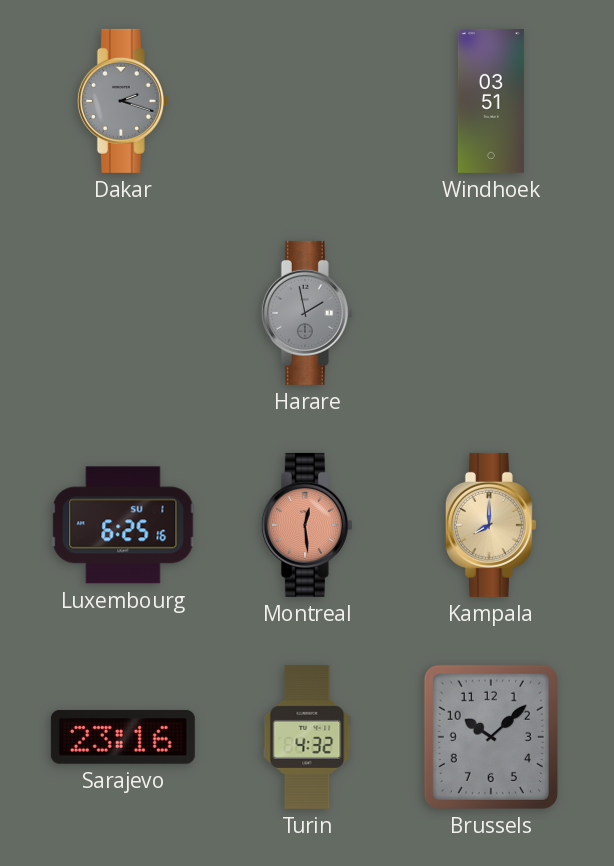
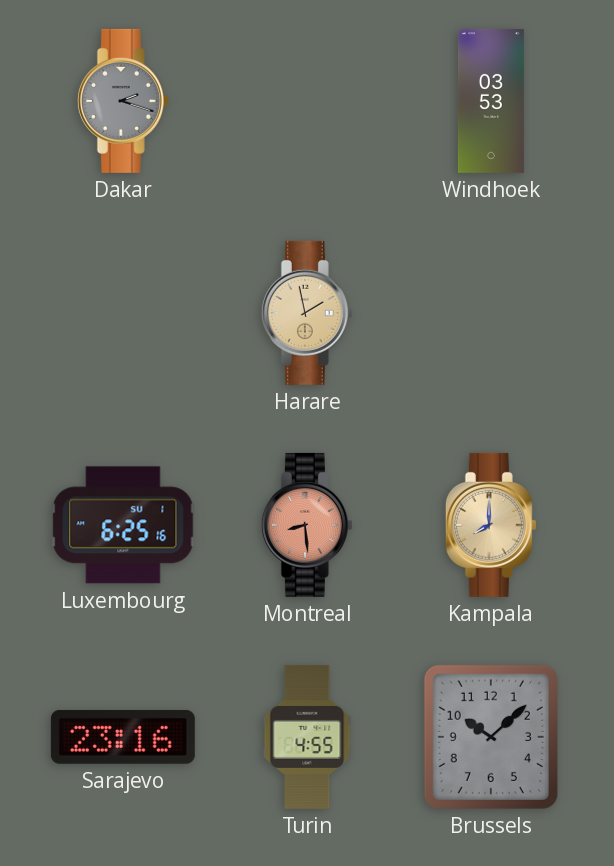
Windhoek: 03:51 -> 03:53
Harare dial: grey -> champagne
Montreal: 12:29 -> 8:29
Turin: 4:32 -> 4:55
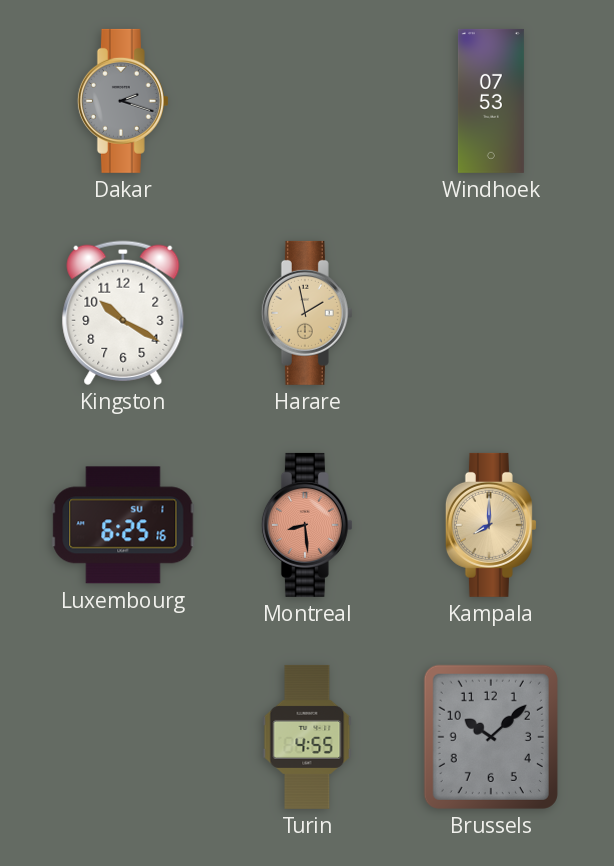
Windhoek: 03:53 -> 07:53
Kingston: none -> 10:20
Sarajevo: 23:16 -> none
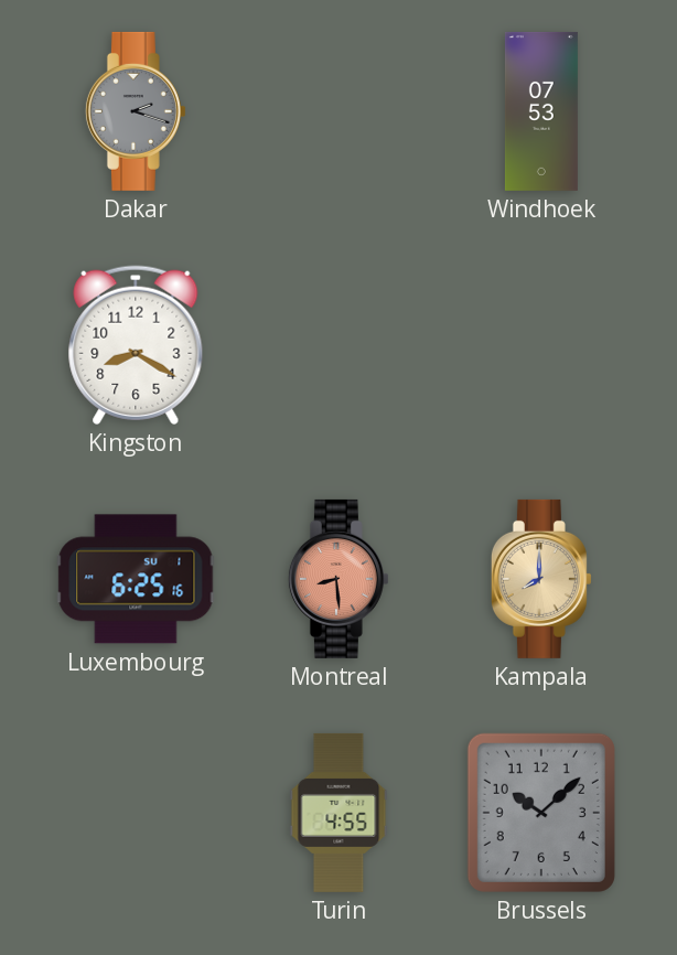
Kingston: 10:20 -> 8:20
Harare: 1:58 -> none
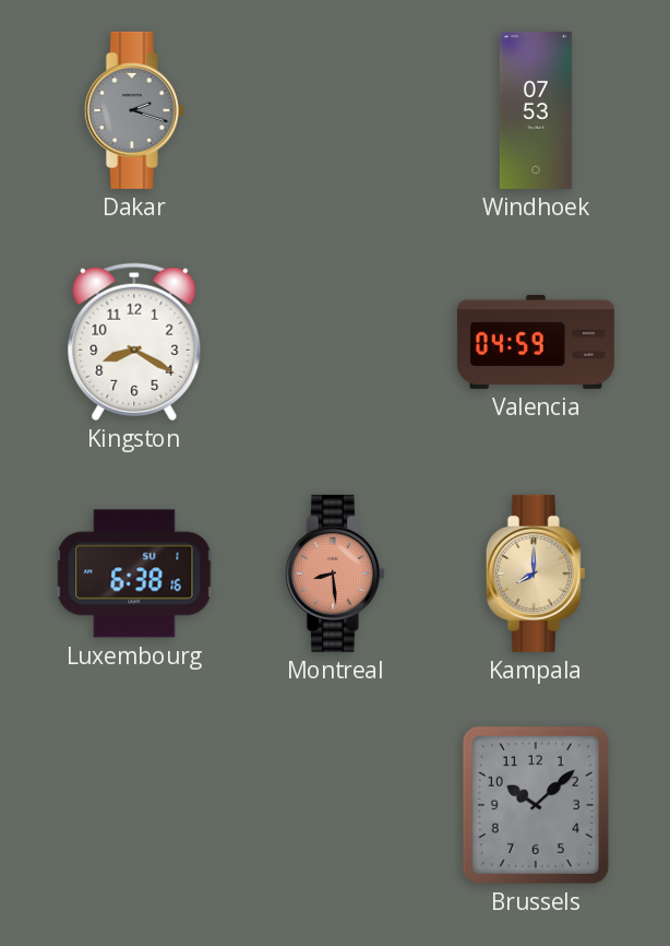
Valencia: none -> 04:59
Luxembourg: 6:25 -> 6:38
Turin: 4:55 -> none
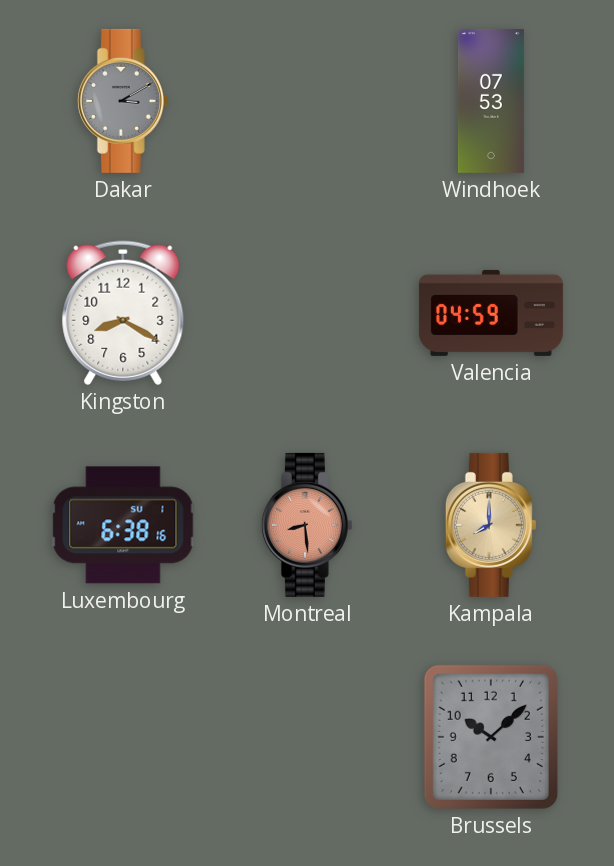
Dakar: 2:18 -> 3:10
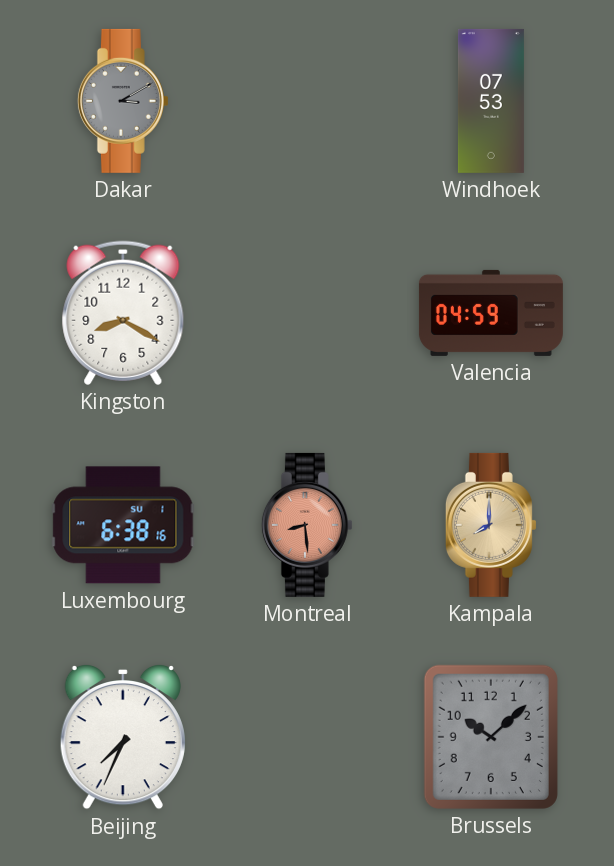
Beijing: none -> 7:34
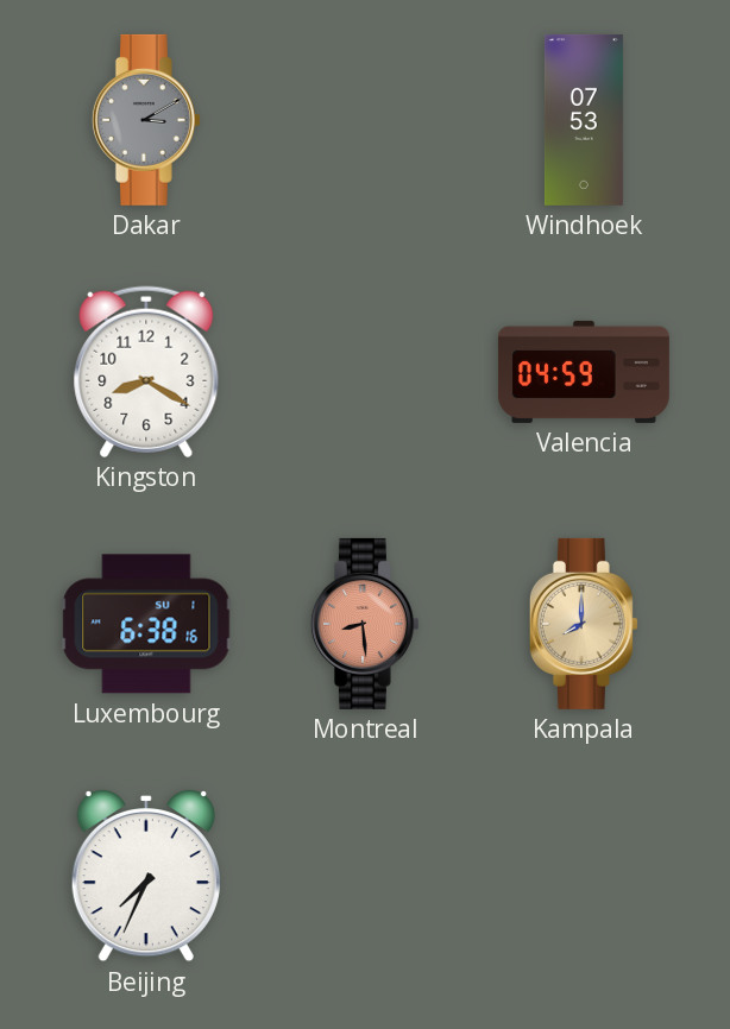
Brussels: 10:08 -> none
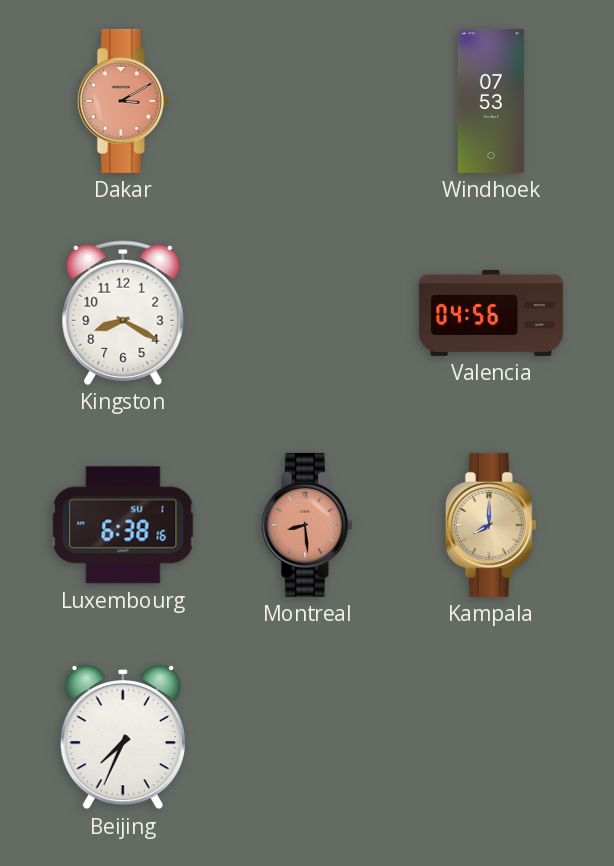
Dakar dial: grey -> salmon
Valencia: 04:59 -> 04:56
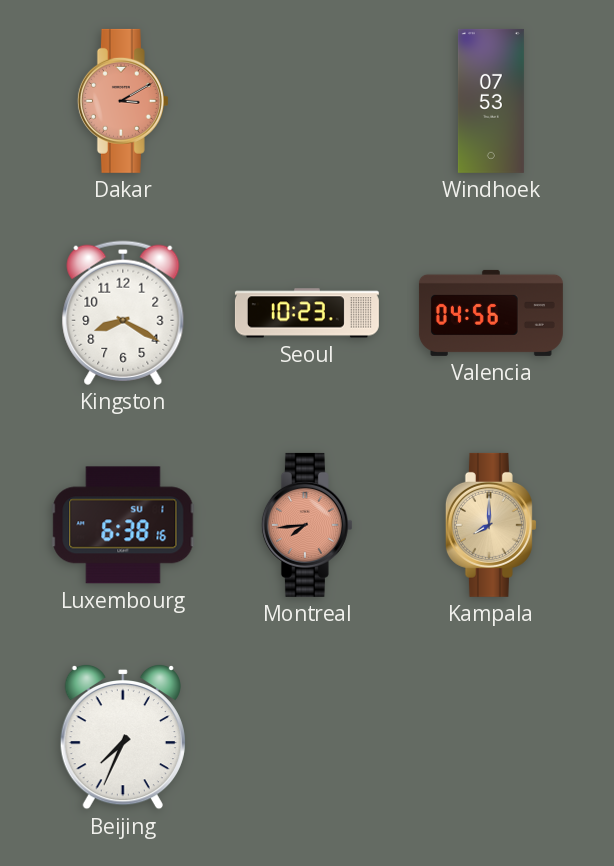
Seoul: none -> 10:23
Montreal: 8:29 -> 7:44
